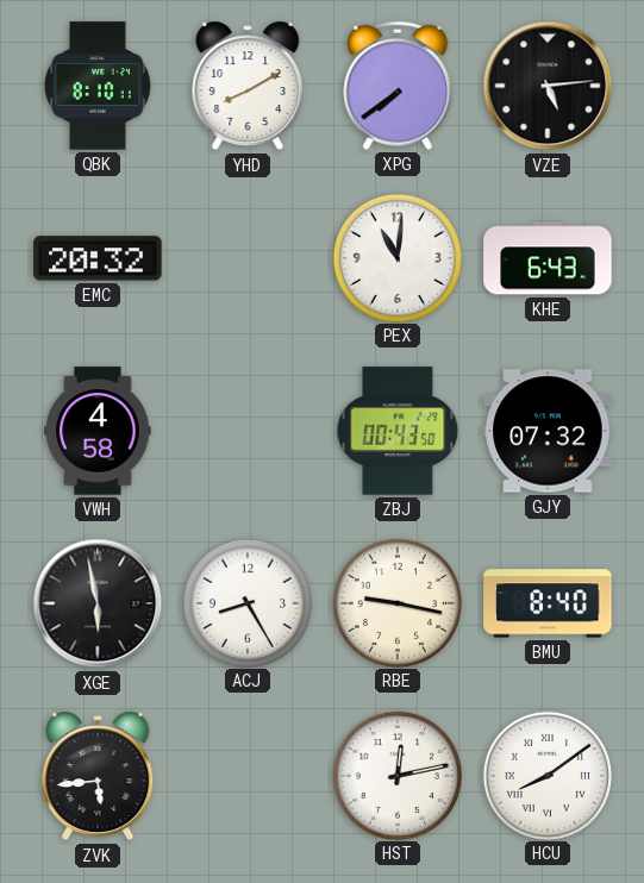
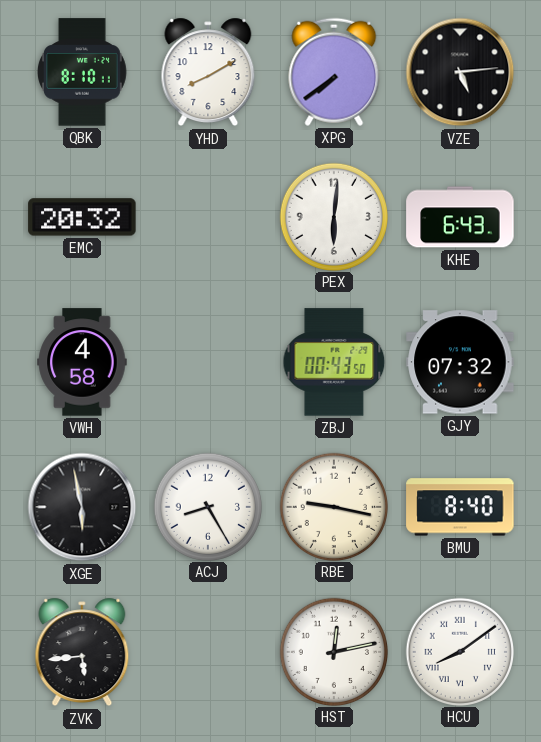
PEX: 11:01 -> 6:01
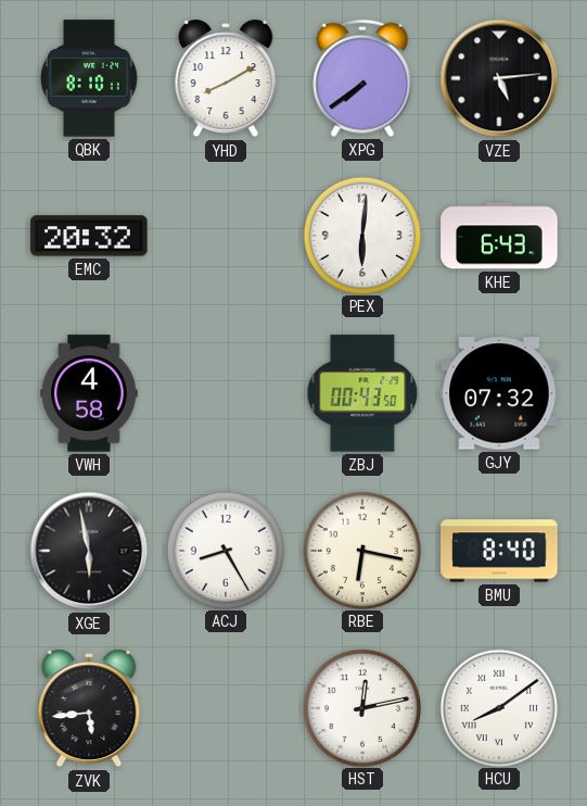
RBE: 9:17 -> 6:17
